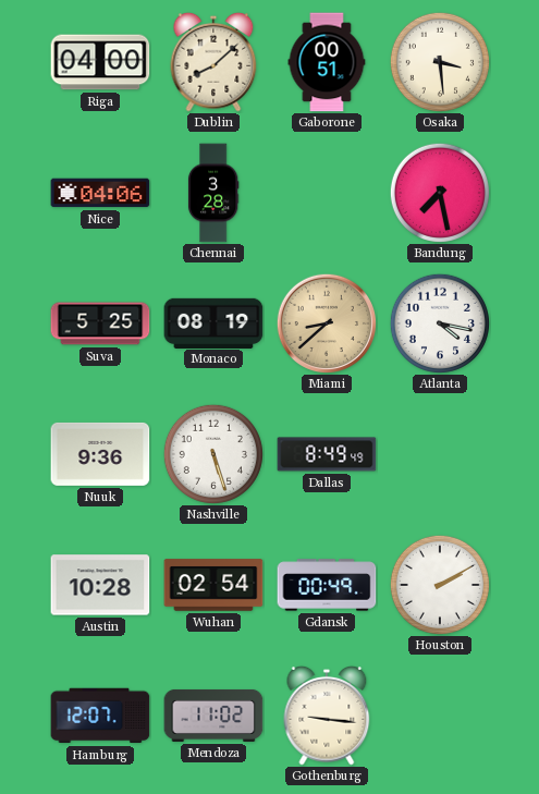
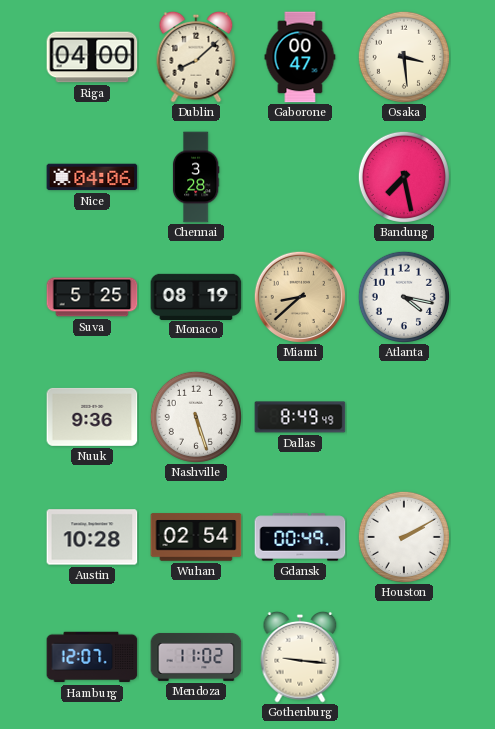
Gaborone: 00:51 -> 00:47
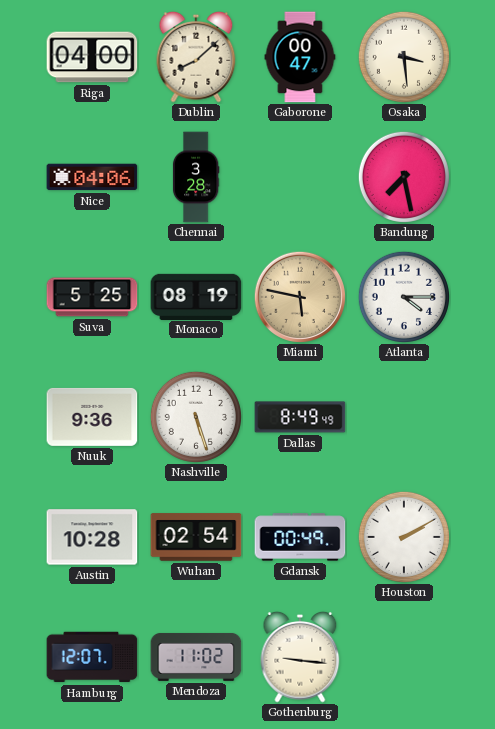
Miami: 8:38 -> 5:47
Atlanta: 4:17 -> 4:15
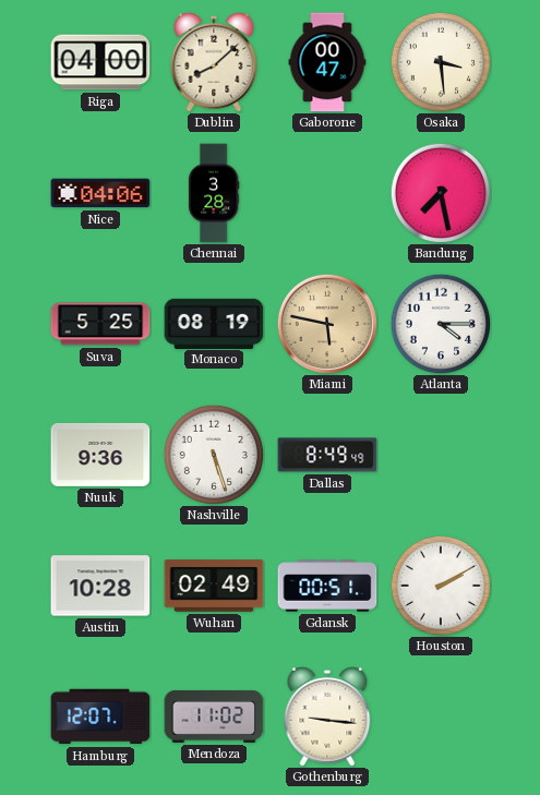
Wuhan: 02:54 -> 02:49
Gdansk: 00:49 -> 00:51
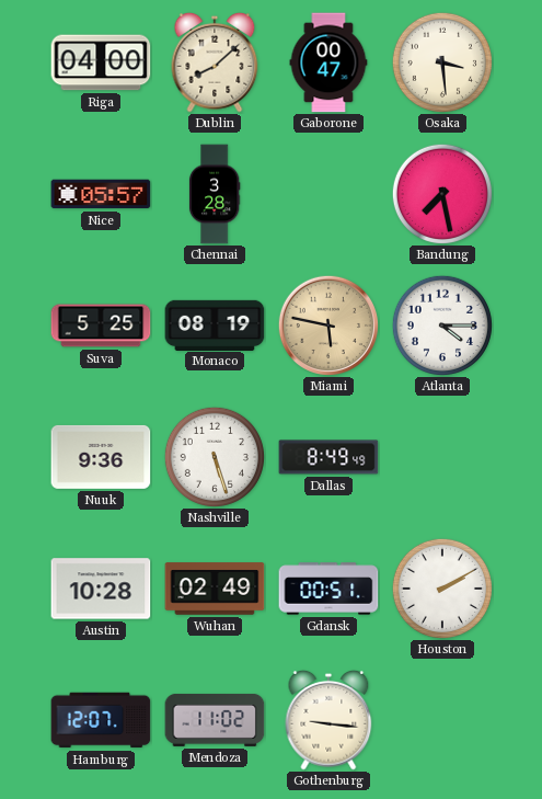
Nice: 04:06 -> 05:57
